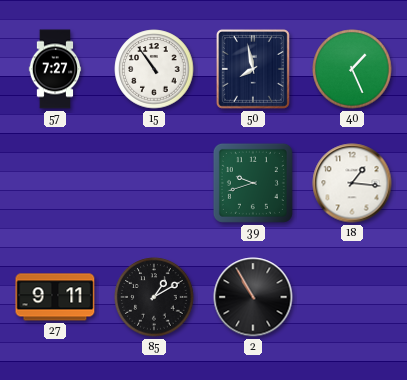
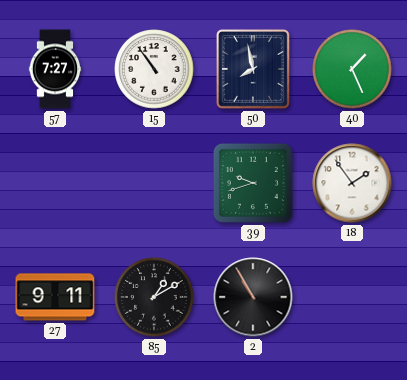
18: 1:16 -> 1:54
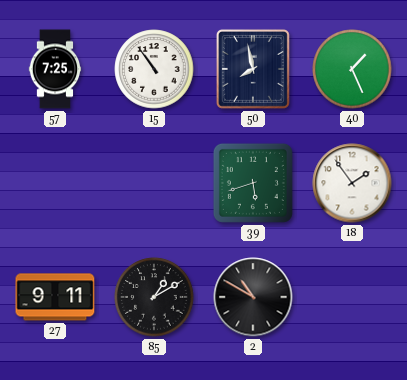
57: 7:27 -> 7:25
39: 9:42 -> 5:42
2: 10:55 -> 10:50
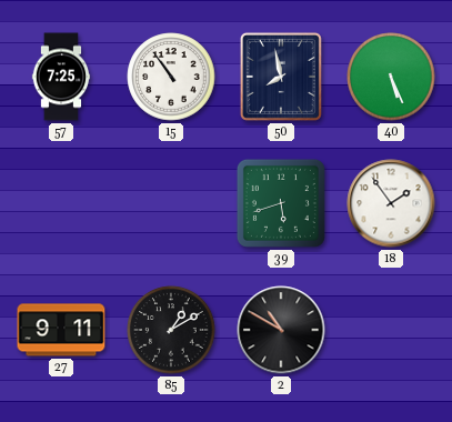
40: 1:26 -> 5:26
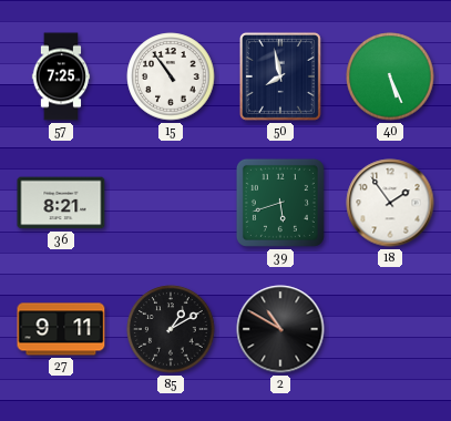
36: none -> 8:21
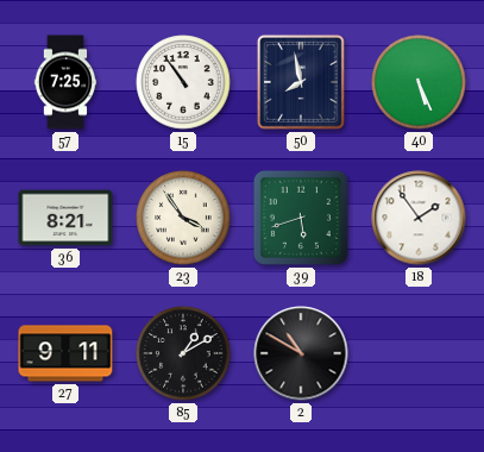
23: none -> 3:54
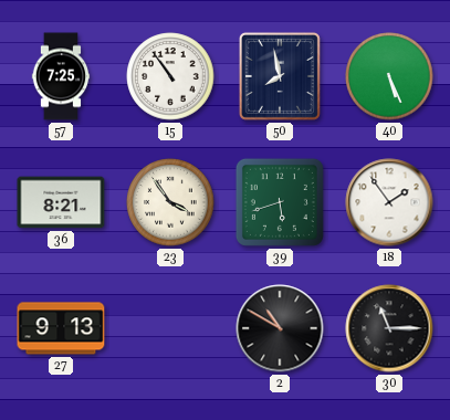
27: 9:11 -> 9:13
85: 1:10 -> none
30: none -> 11:15
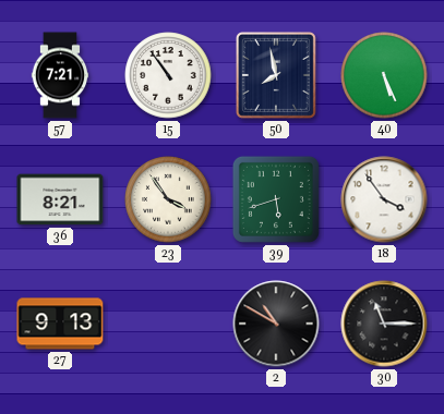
57: 7:25 -> 7:21
18: 1:54 -> 3:54
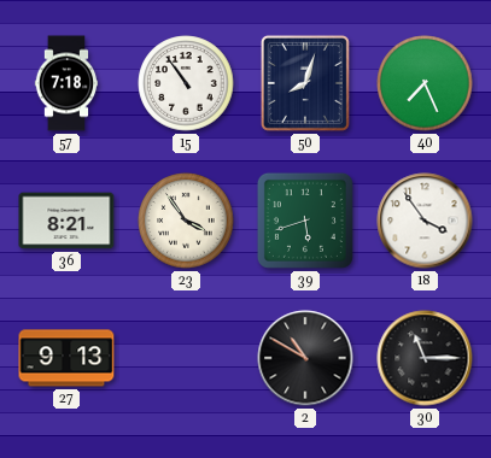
57: 7:21 -> 7:18
50: 7:58 -> 8:03
40: 5:26 -> 7:26
